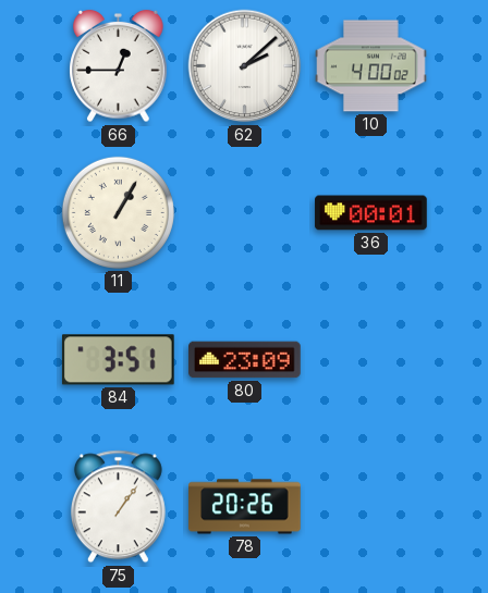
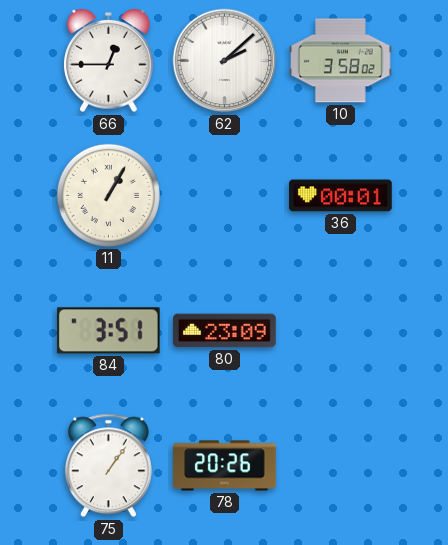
10: 4:00 -> 3:58
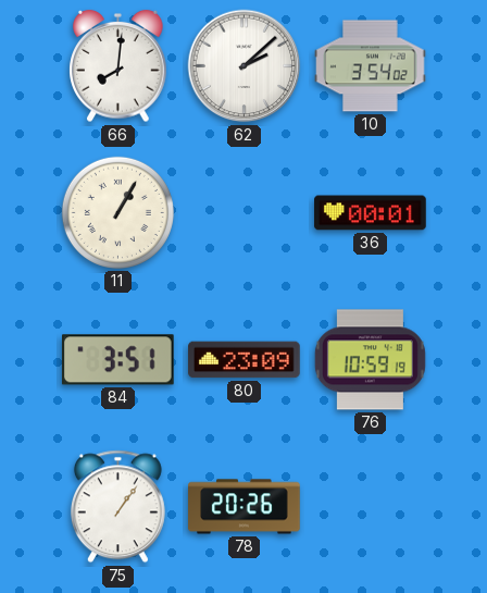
66: 12:45 -> 8:01
10: 3:58 -> 3:54
76: none -> 10:59
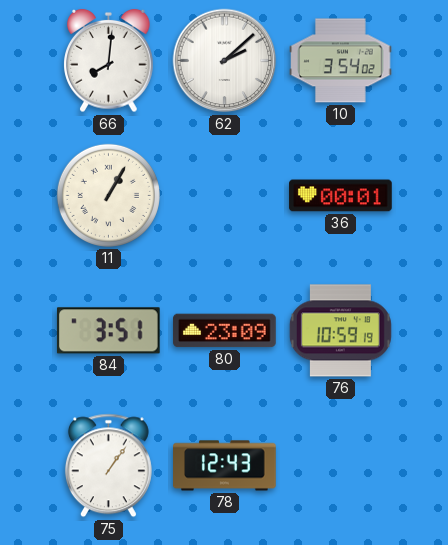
78: 20:26 -> 12:43
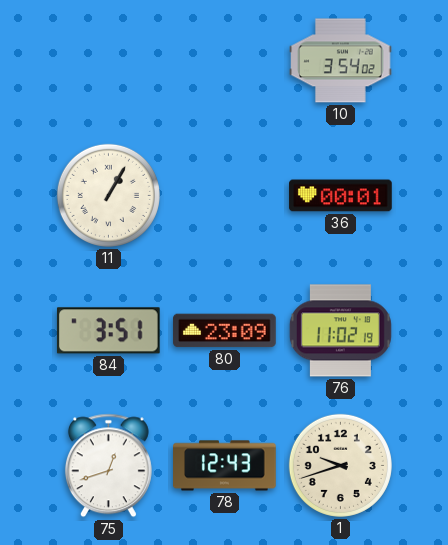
66: 8:01 -> none
62: 2:08 -> none
76: 10:59 -> 11:02
75: 1:06 -> 12:42
1: none -> 9:42
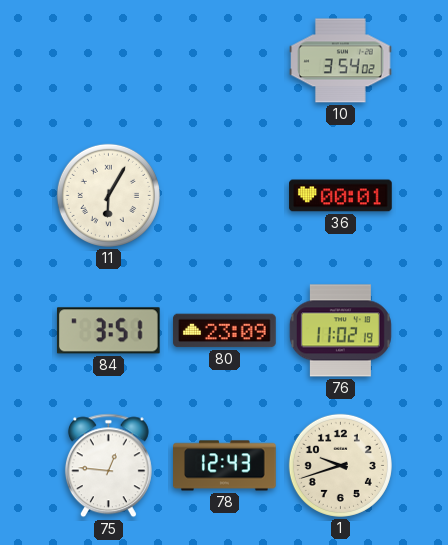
11: 1:05 -> 6:05
75: 12:42 -> 12:46
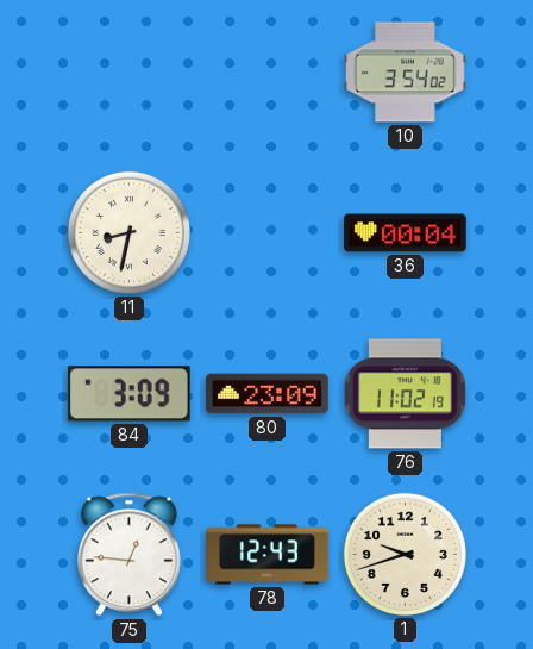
11: 6:05 -> 8:32
36: 00:01 -> 00:04
84: 3:51 -> 3:09
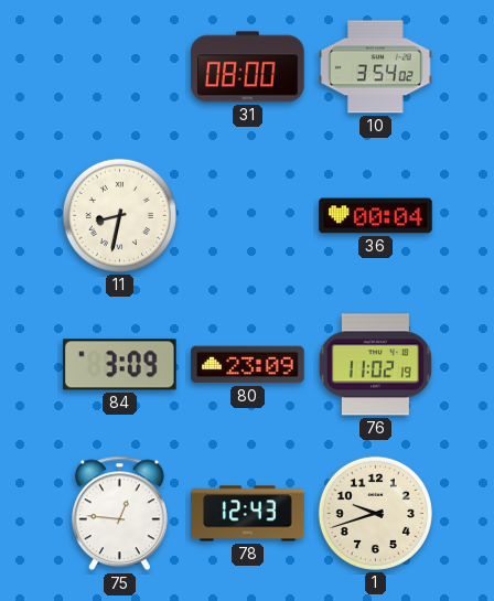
31: none -> 08:00
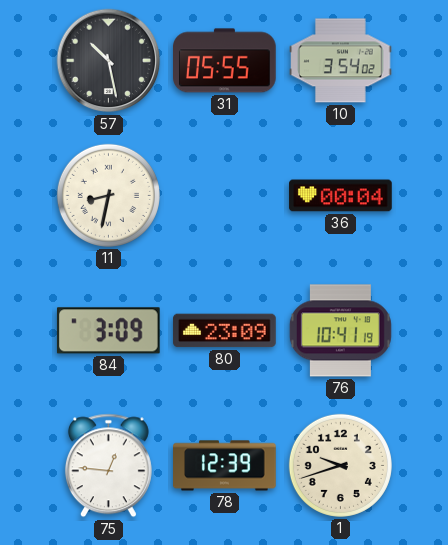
57: none -> 10:28
31: 08:00 -> 05:55
76: 11:02 -> 10:41
78: 12:43 -> 12:39
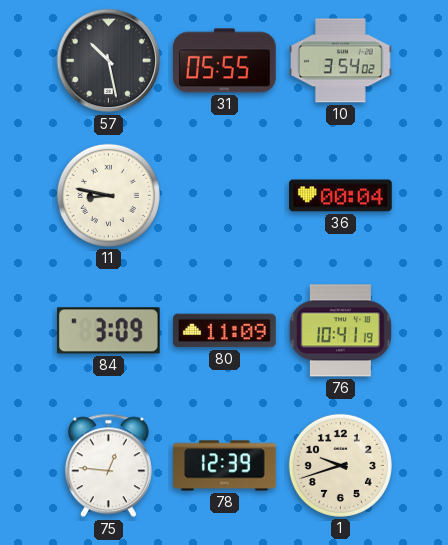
11: 8:32 -> 8:47
80: 23:09 -> 11:09
